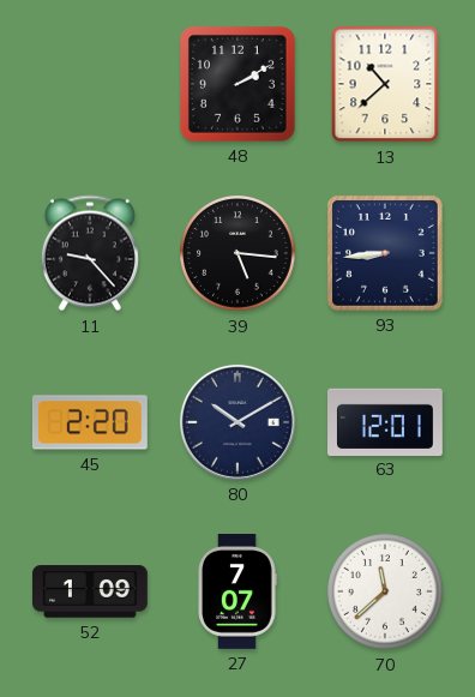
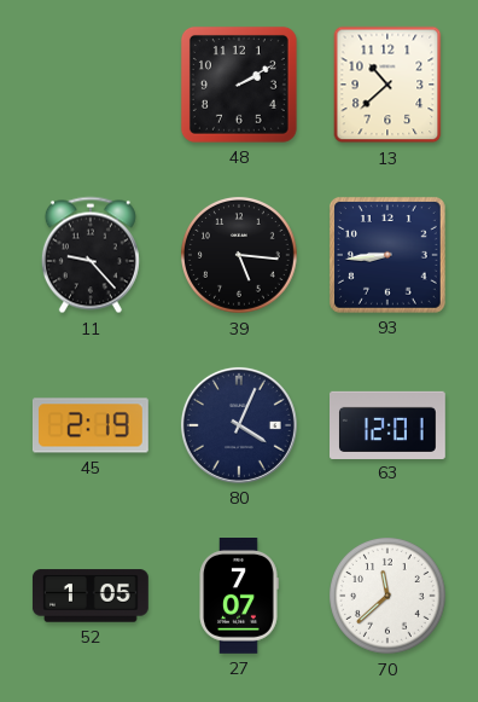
45: 2:20 -> 2:19
80: 10:10 -> 4:04
52: 1:09 -> 1:05
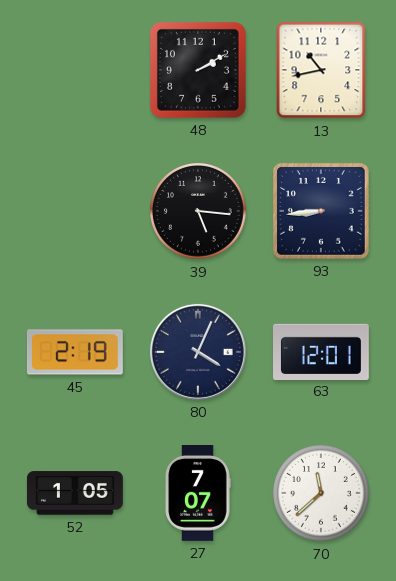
13: 10:38 -> 10:43
11: 9:23 -> none
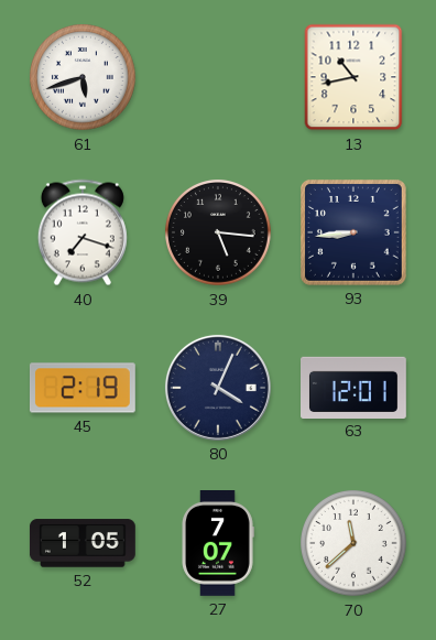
61: none -> 5:42
48: 2:10 -> none
40: none -> 7:18
